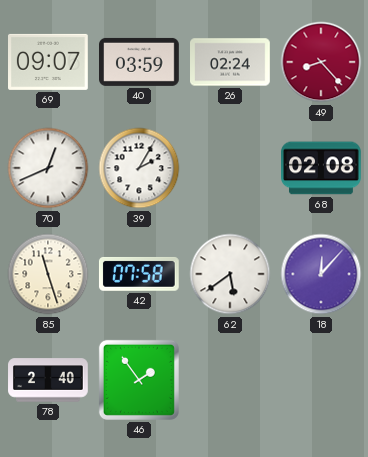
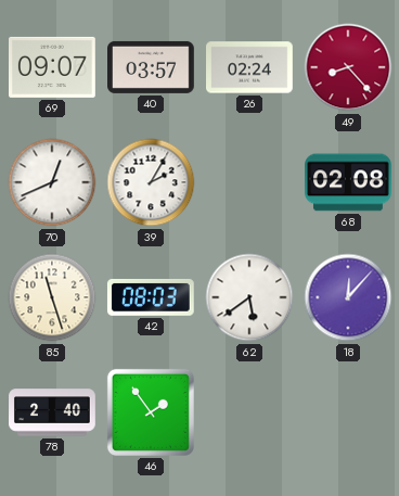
40: 03:59 -> 03:57
42: 07:58 -> 08:03
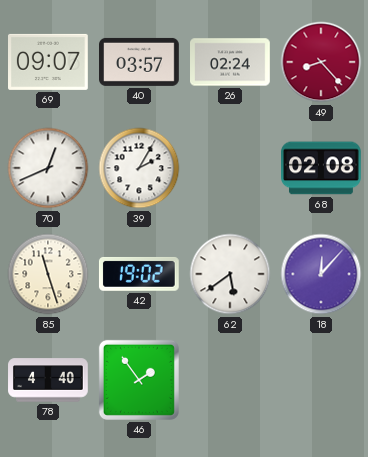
42: 08:03 -> 19:02
78: 2:40 -> 4:40
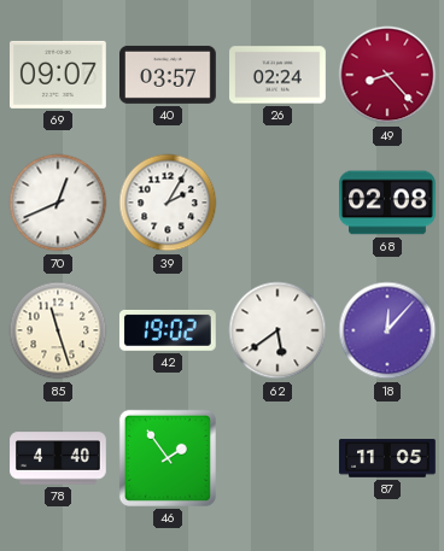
87: none -> 11:05
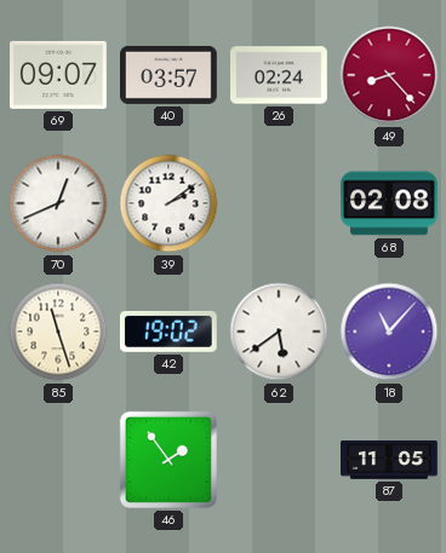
39: 2:05 -> 2:09
18: 12:07 -> 11:07
78: 4:40 -> none
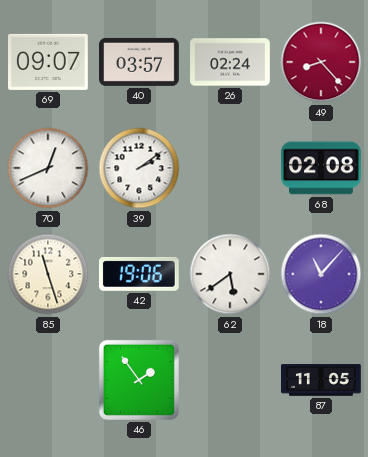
42: 19:02 -> 19:06
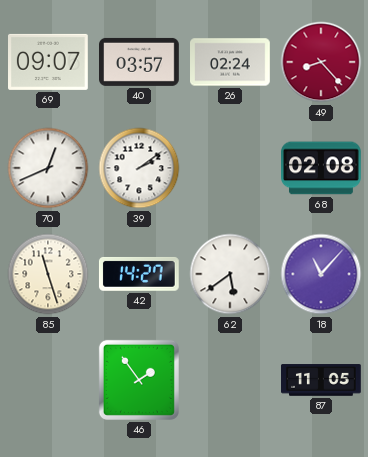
42: 19:06 -> 14:27
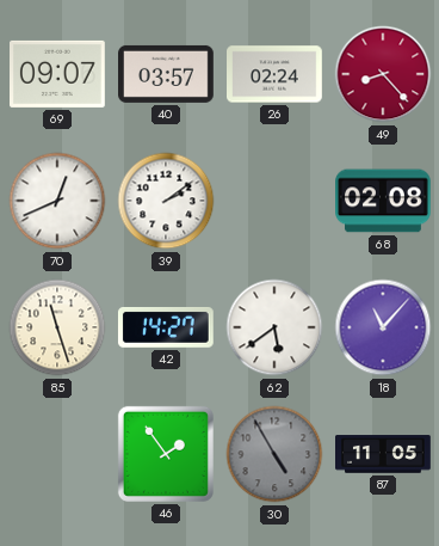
30: none -> 4:55
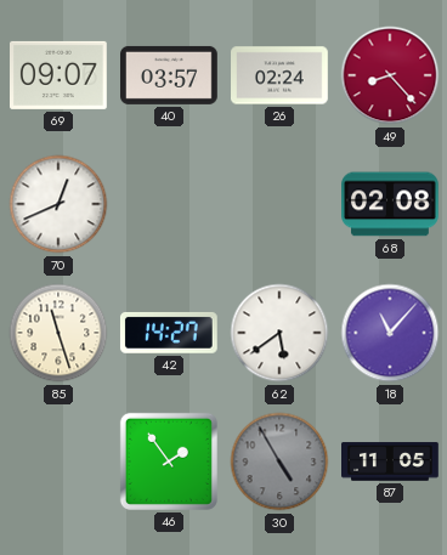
39: 2:09 -> none
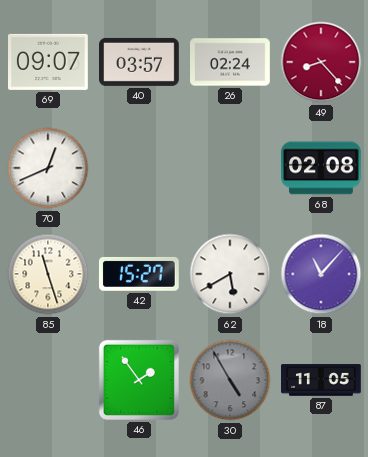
42: 14:27 -> 15:27
62: 5:39 -> 5:40
